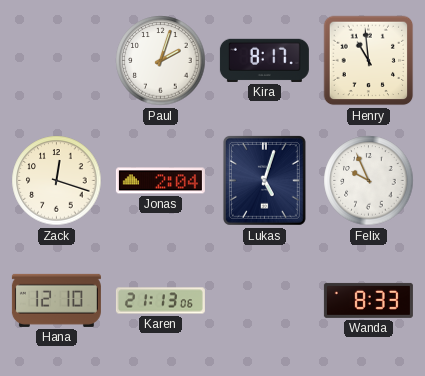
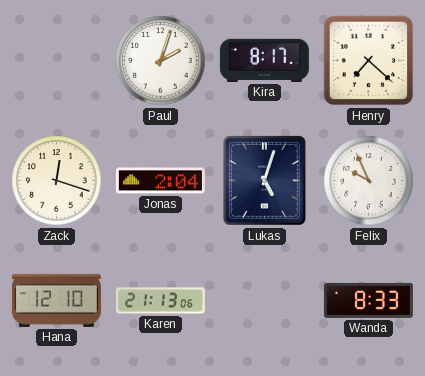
Henry: 10:59 -> 7:22
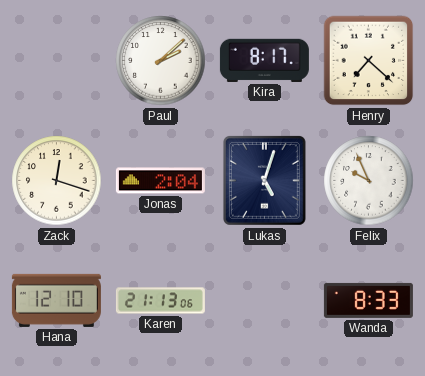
Paul: 2:03 -> 2:08
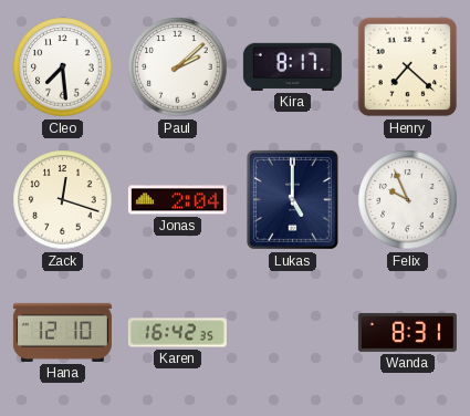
Cleo: none -> 7:29
Lukas: 5:03 -> 5:00
Karen: 21:13 -> 16:42
Wanda: 8:33 -> 8:31
